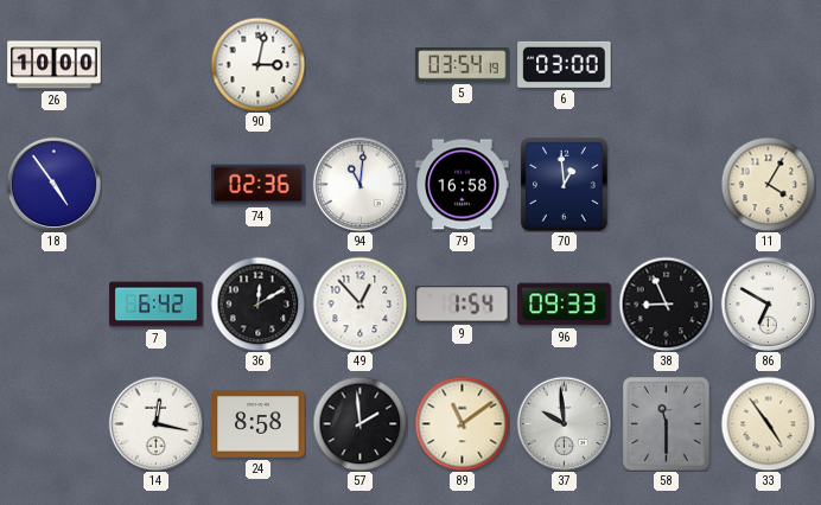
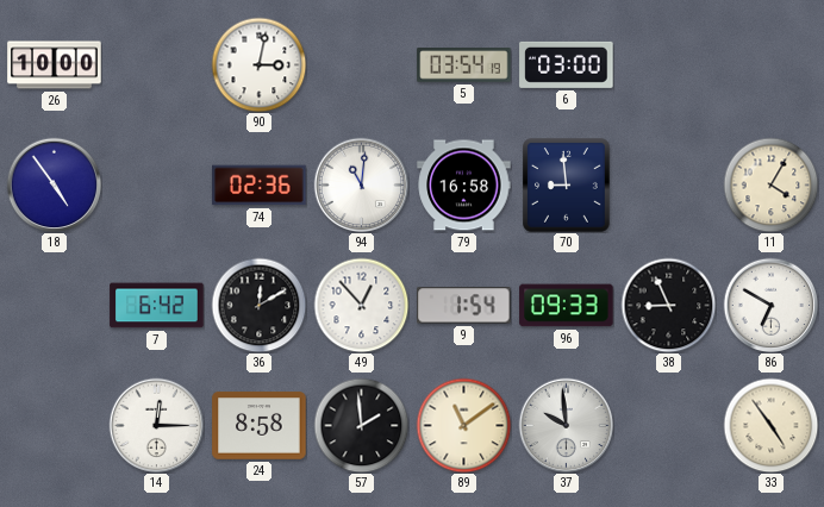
70: 12:59 -> 8:59
14: 12:17 -> 12:15
58: 11:30 -> none
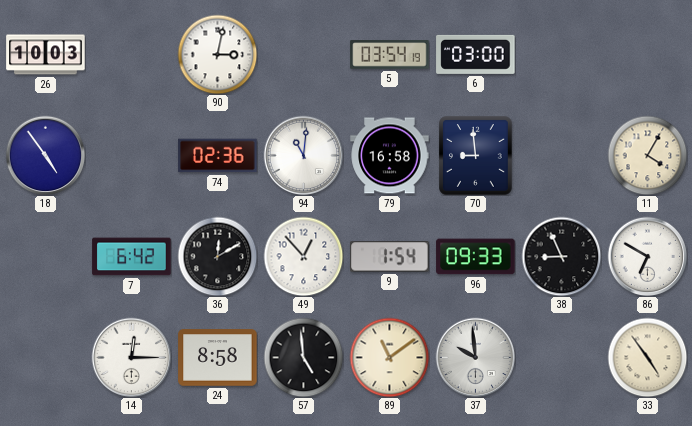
26: 10:00 -> 10:03
57: 1:59 -> 4:59
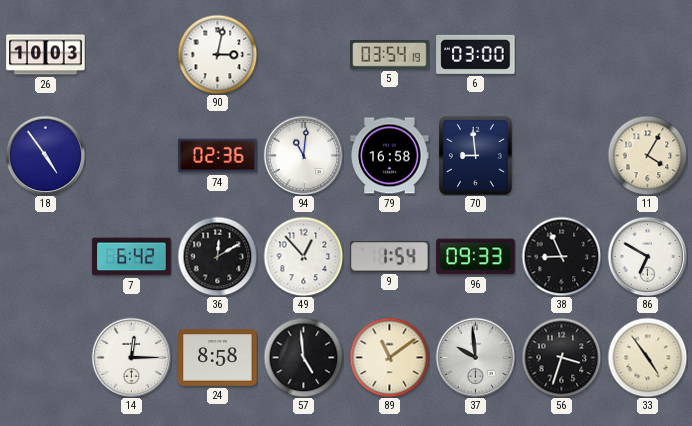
56: none -> 3:33
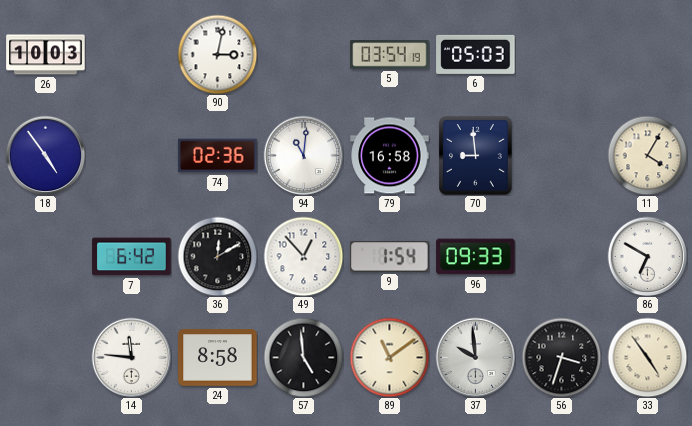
6: 03:00 -> 05:03
38: 8:56 -> none
14: 12:15 -> 11:46
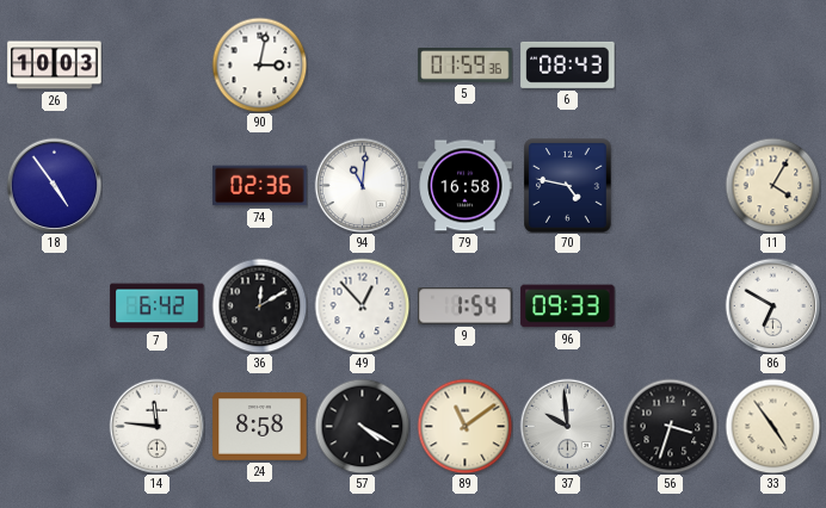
5: 03:54 -> 01:59
6: 05:03 -> 08:43
70: 8:59 -> 4:47
57: 4:59 -> 4:20
